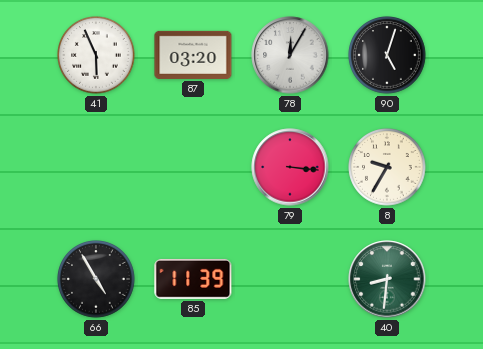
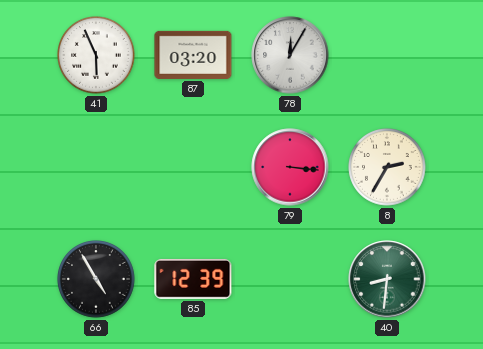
90: 5:03 -> none
8: 9:35 -> 2:35
85: 11:39 -> 12:39
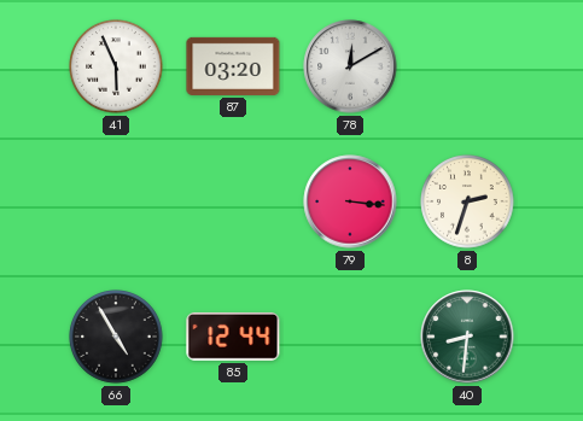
78: 12:05 -> 12:10
8: 2:35 -> 2:33
85: 12:39 -> 12:44
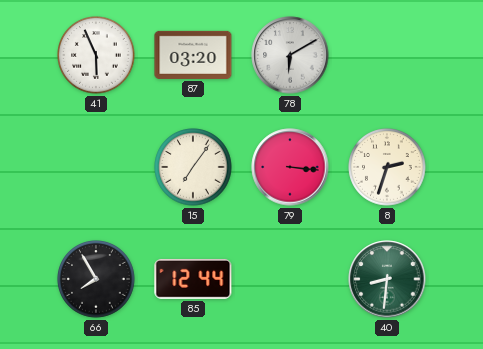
78: 12:10 -> 6:10
15: none -> 7:06
66: 4:55 -> 7:55
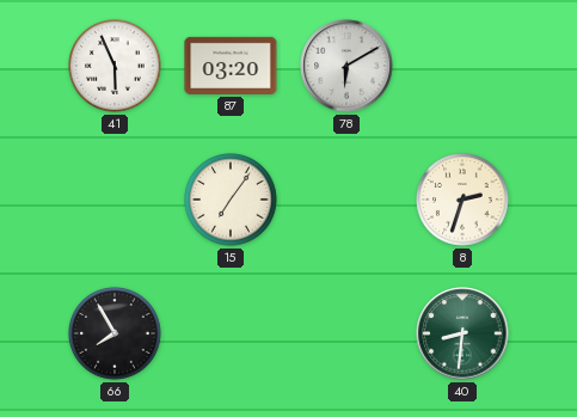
79: 3:16 -> none
85: 12:44 -> none
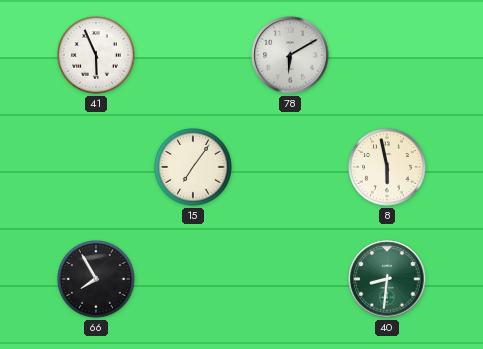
87: 03:20 -> none
8: 2:33 -> 5:58
